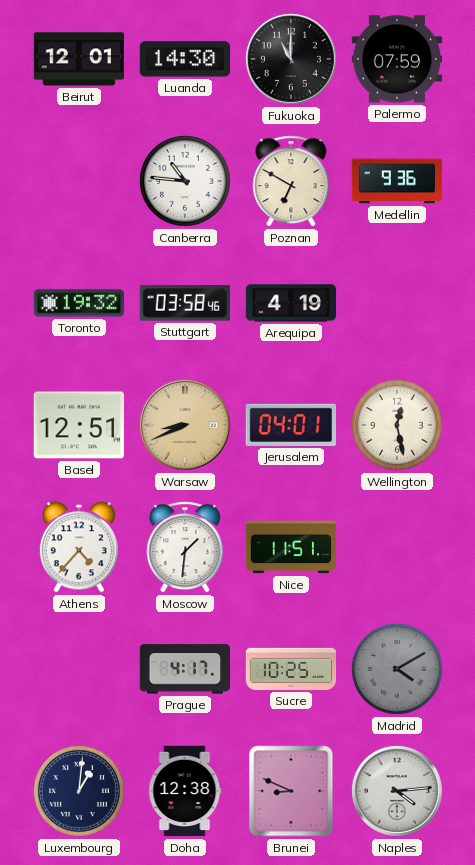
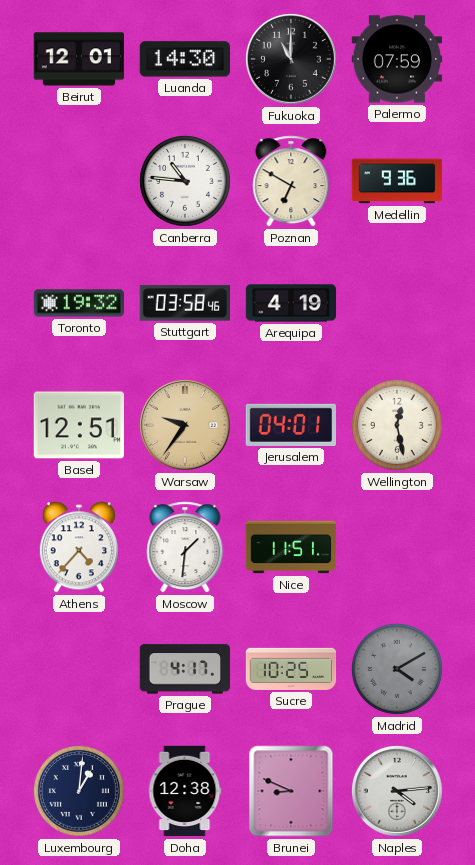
Warsaw: 8:41 -> 9:36
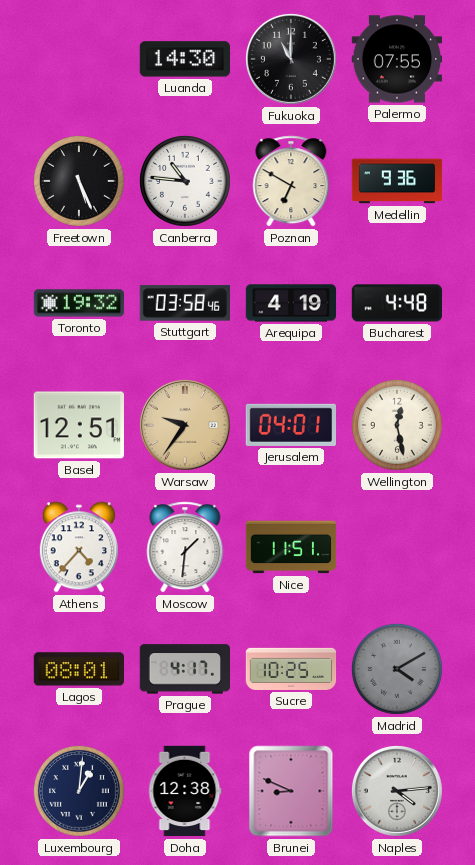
Beirut: 12:01 -> none
Palermo: 07:59 -> 07:55
Freetown: none -> 5:26
Bucharest: none -> 4:48
Lagos: none -> 08:01
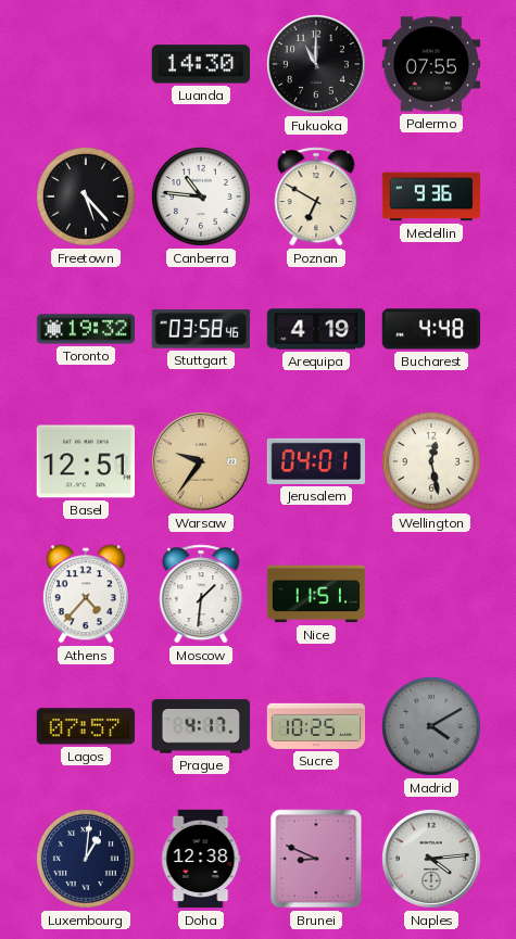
Freetown: 5:26 -> 5:23
Lagos: 08:01 -> 07:57
